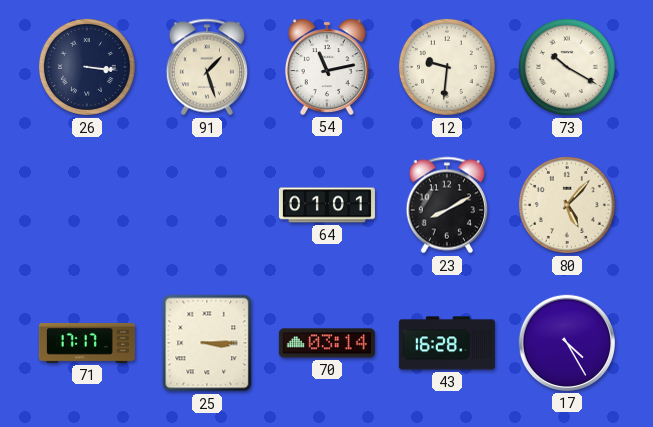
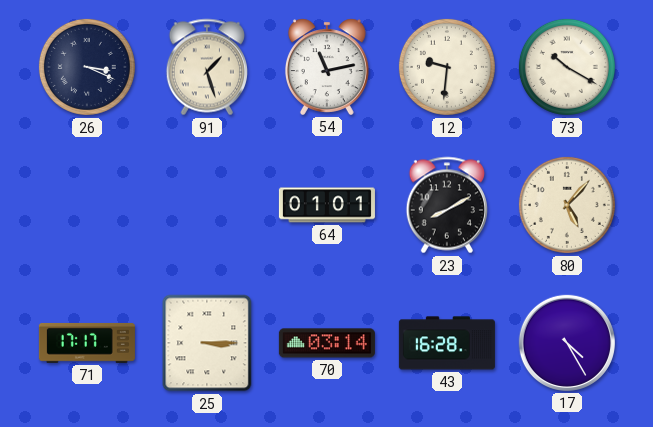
26: 3:16 -> 3:19
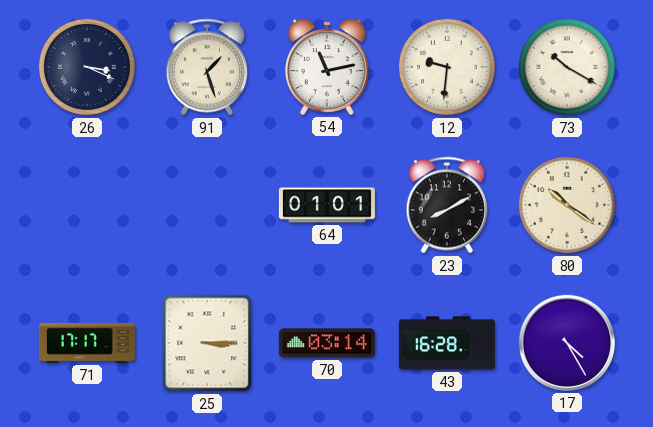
80: 5:07 -> 10:21
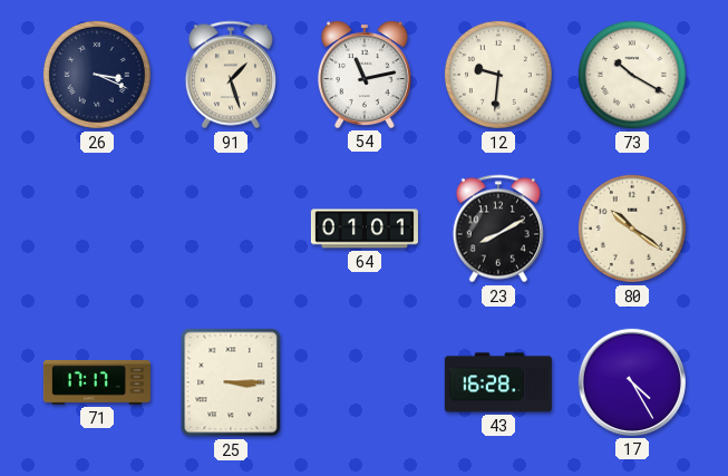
70: 03:14 -> none
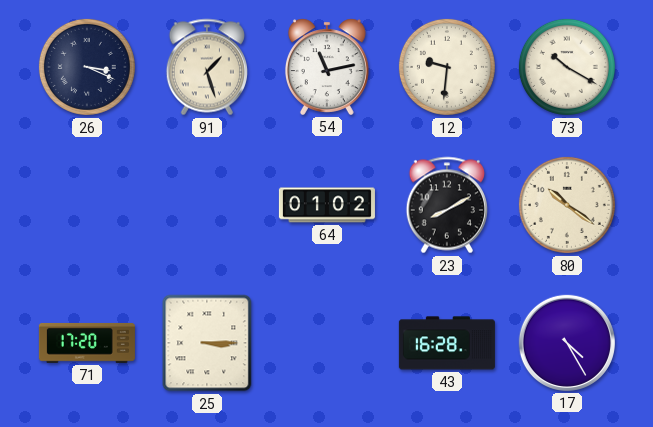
64: 01:01 -> 01:02
71: 17:17 -> 17:20
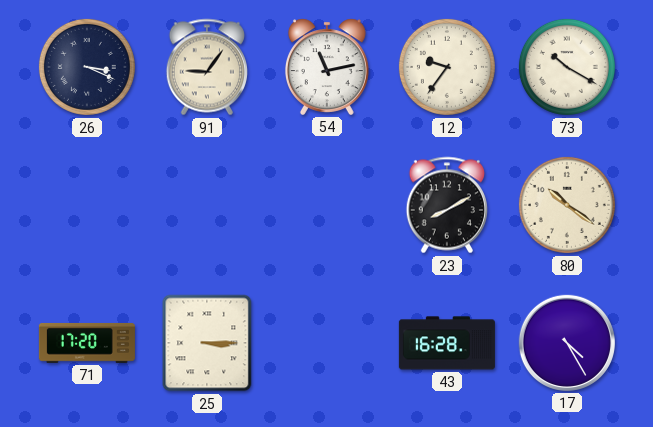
91: 1:27 -> 9:06
12: 9:31 -> 9:36
64: 01:02 -> none
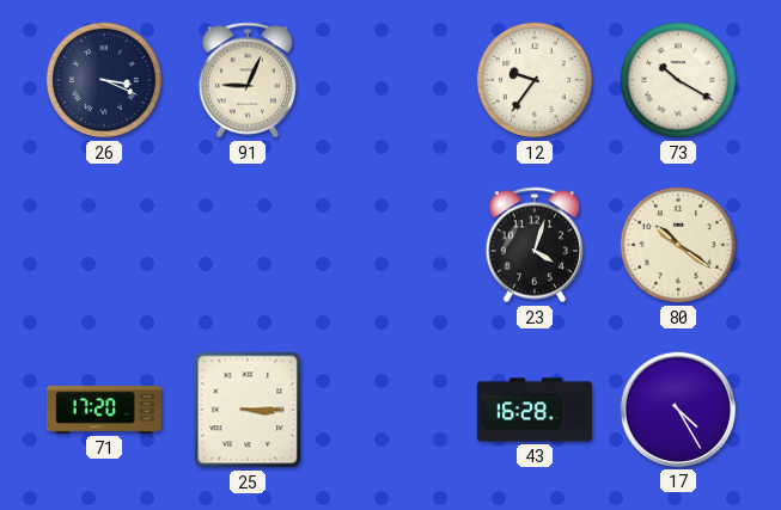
91: 9:06 -> 9:04
54: 11:13 -> none
23: 8:10 -> 4:03
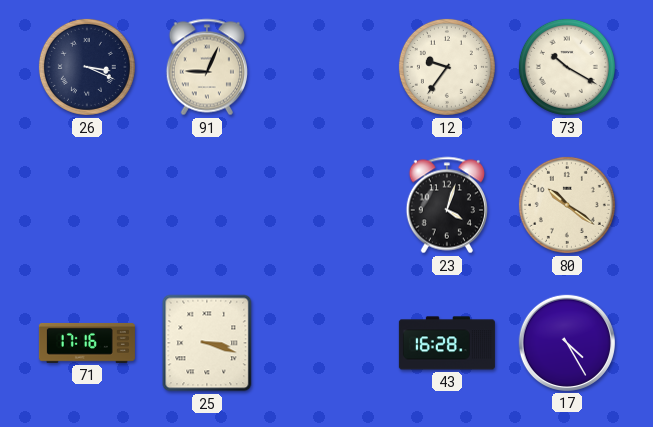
71: 17:20 -> 17:16
25: 3:15 -> 3:18
